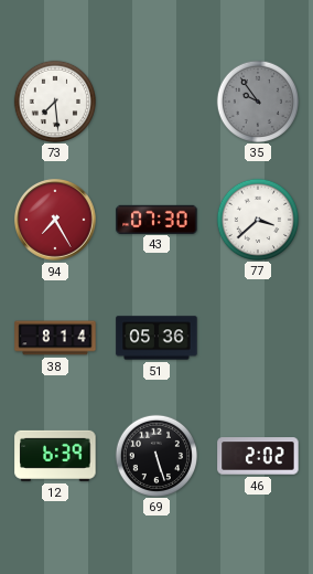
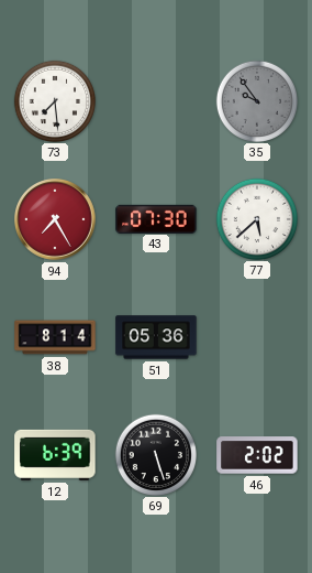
77: 3:38 -> 5:38
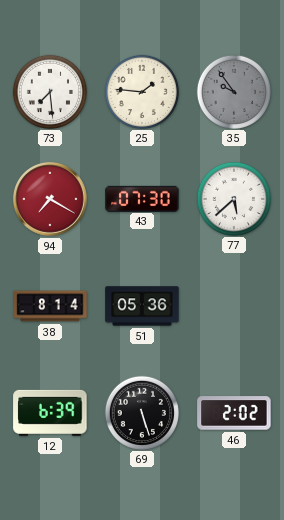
25: none -> 1:46
94: 7:25 -> 7:20
